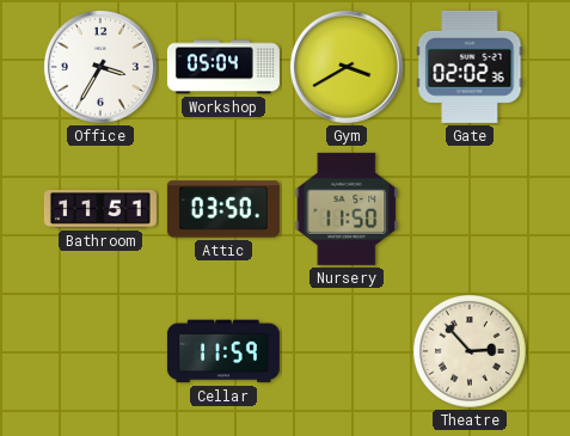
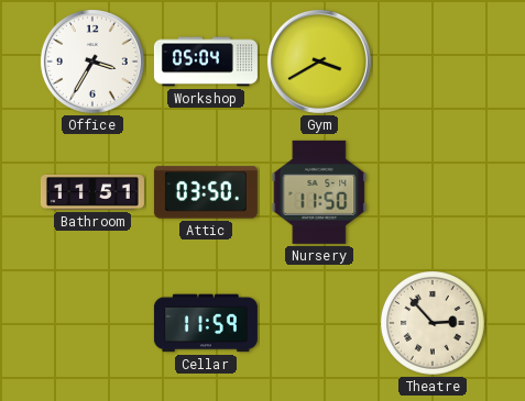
Gate: 02:02 -> none
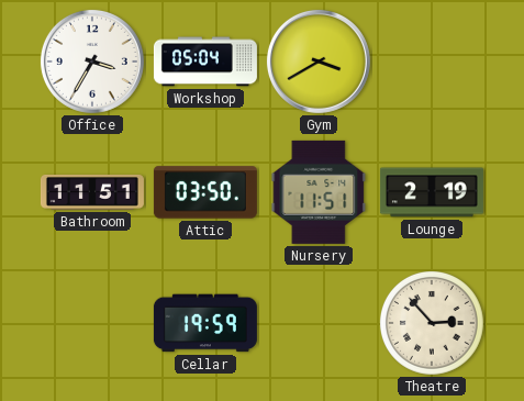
Nursery: 11:50 -> 11:51
Lounge: none -> 2:19
Cellar: 11:59 -> 19:59
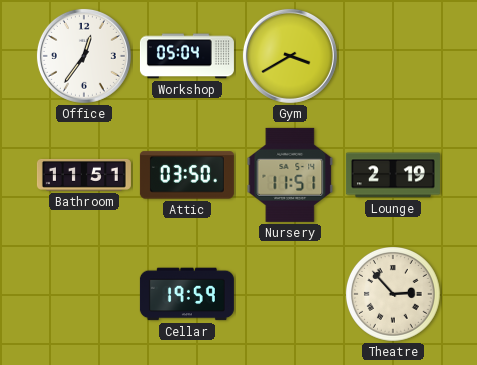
Office: 3:35 -> 12:36
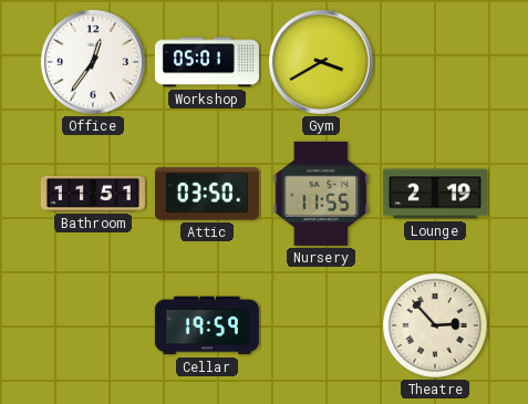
Workshop: 05:04 -> 05:01
Nursery: 11:51 -> 11:55
